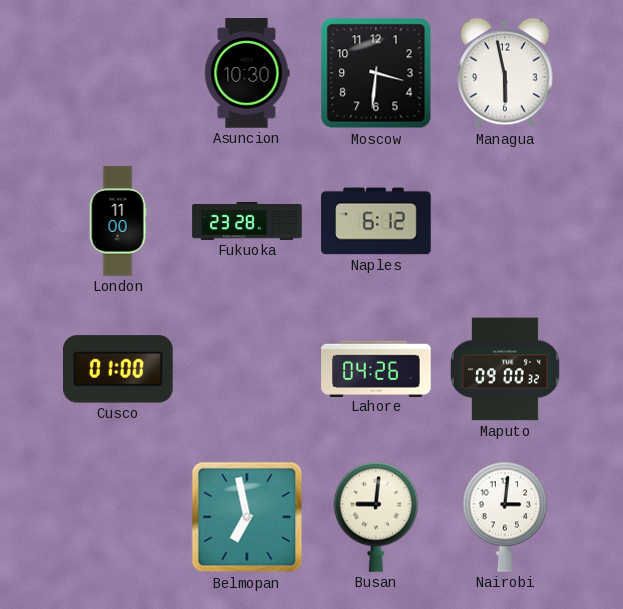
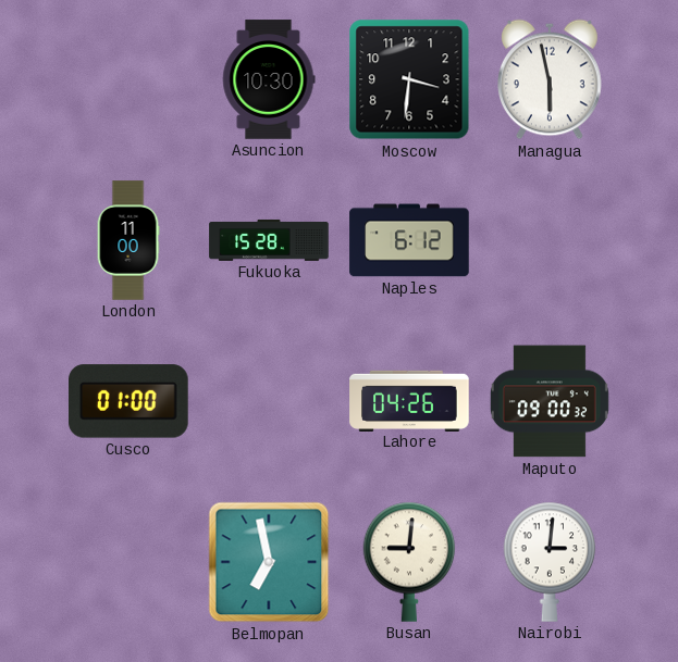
Fukuoka: 23:28 -> 15:28
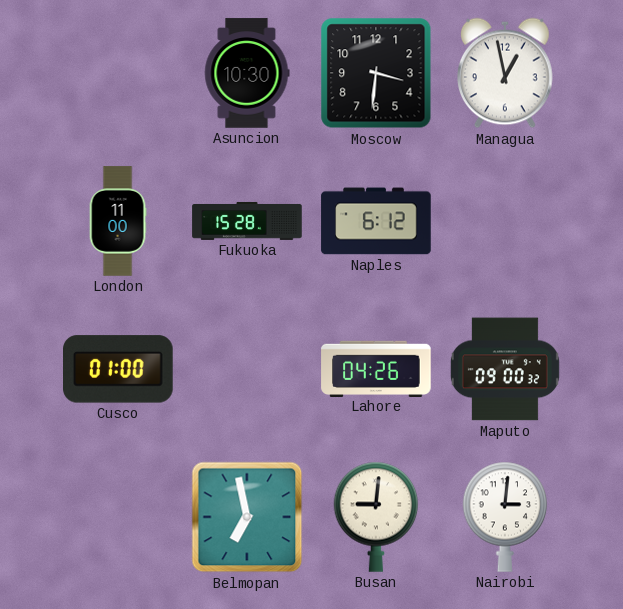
Managua: 5:58 -> 12:58
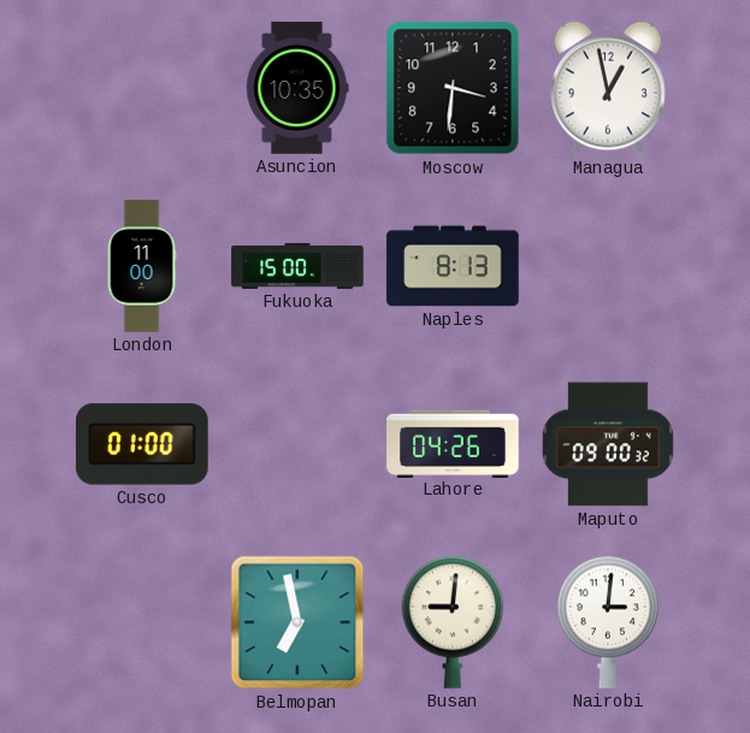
Asuncion: 10:30 -> 10:35
Fukuoka: 15:28 -> 15:00
Naples: 6:12 -> 8:13
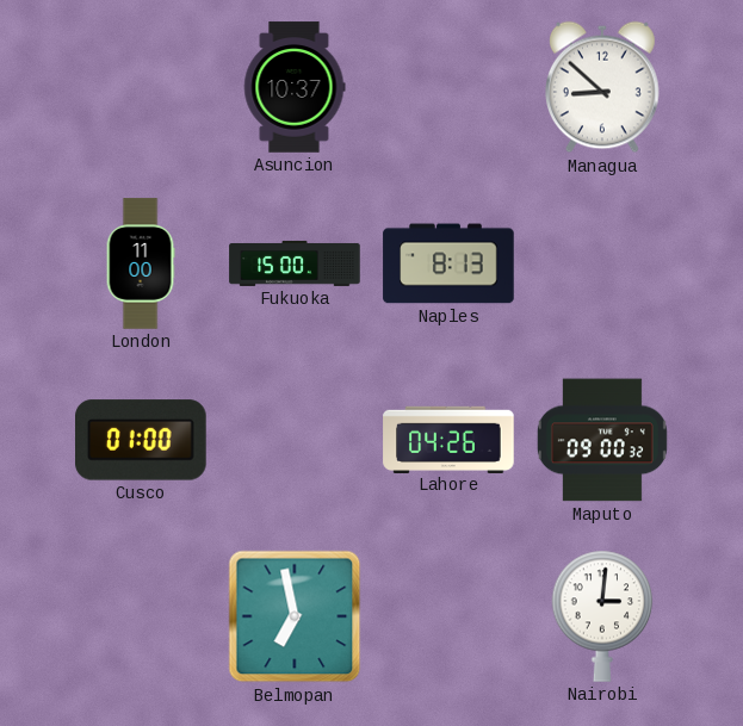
Asuncion: 10:35 -> 10:37
Moscow: 3:31 -> none
Managua: 12:58 -> 8:52
Busan: 9:01 -> none
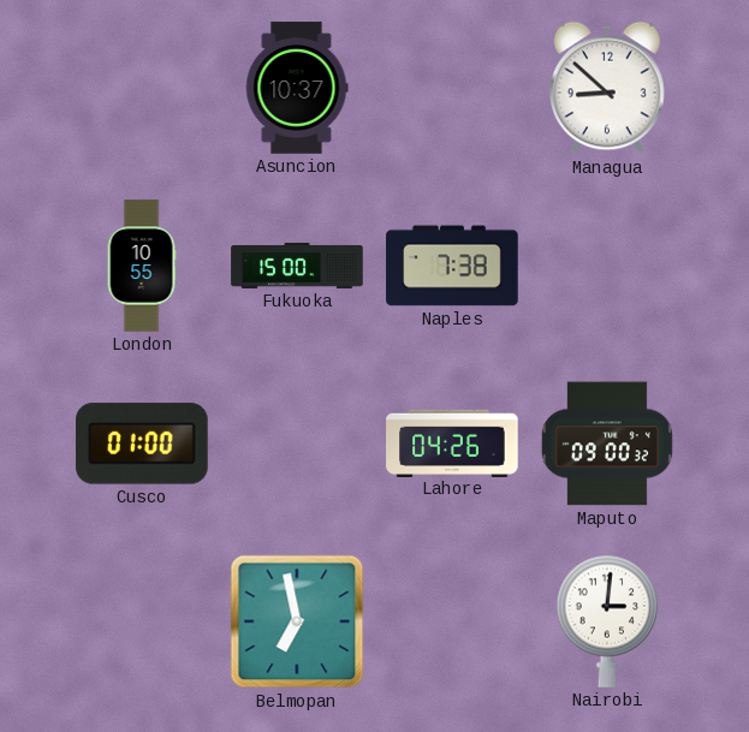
London: 11:00 -> 10:55
Naples: 8:13 -> 7:38
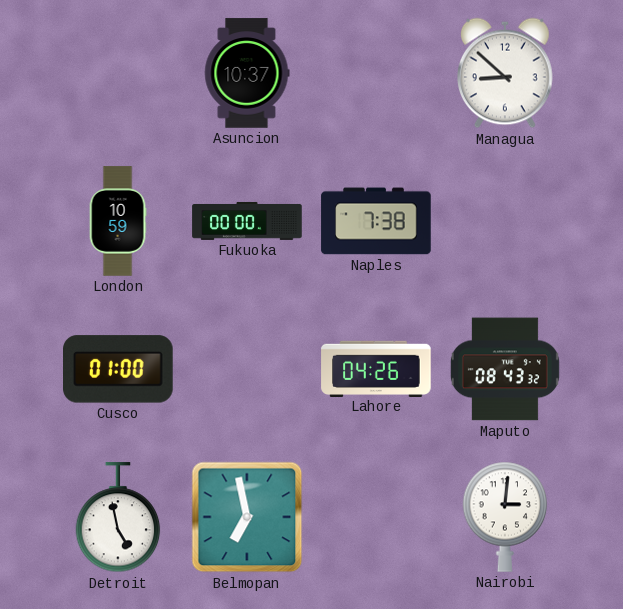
London: 10:55 -> 10:59
Fukuoka: 15:00 -> 00:00
Maputo: 09:00 -> 08:43
Detroit: none -> 4:58
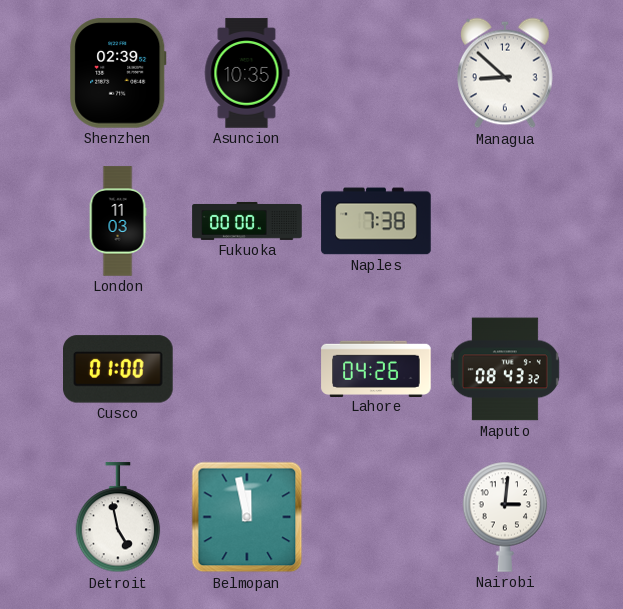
Shenzhen: none -> 02:39
Asuncion: 10:37 -> 10:35
London: 10:59 -> 11:03
Belmopan: 6:58 -> 11:58
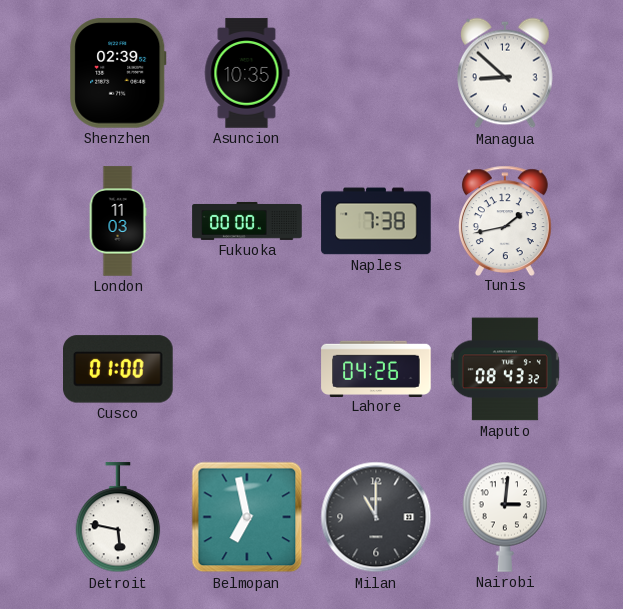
Tunis: none -> 1:43
Detroit: 4:58 -> 5:47
Belmopan: 11:58 -> 6:58
Milan: none -> 11:00
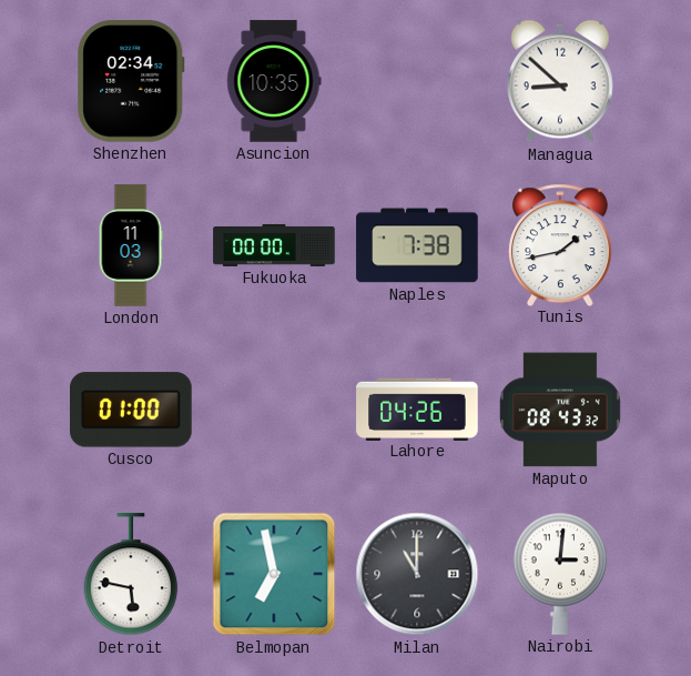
Shenzhen: 02:39 -> 02:34
